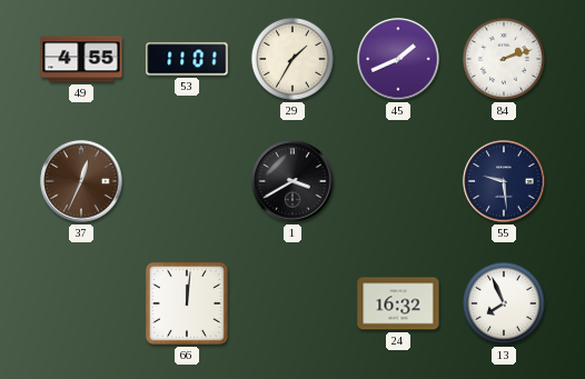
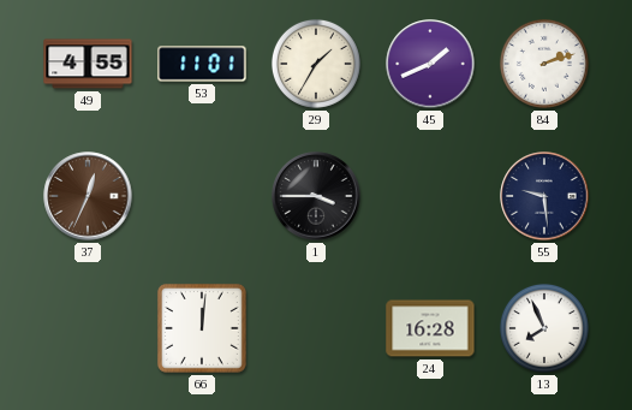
1: 3:40 -> 3:45
24: 16:32 -> 16:28
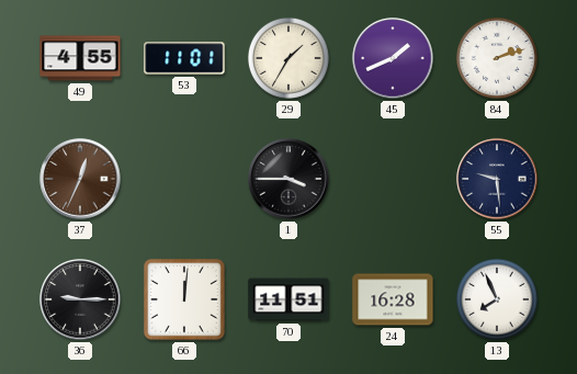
36: none -> 9:15
70: none -> 11:51
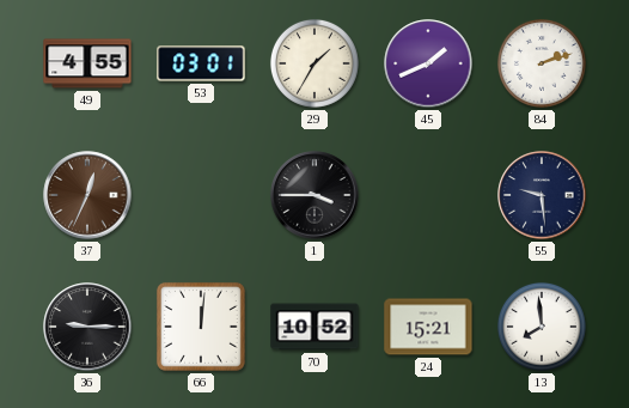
53: 11:01 -> 03:01
70: 11:51 -> 10:52
24: 16:28 -> 15:21
13: 7:56 -> 7:59
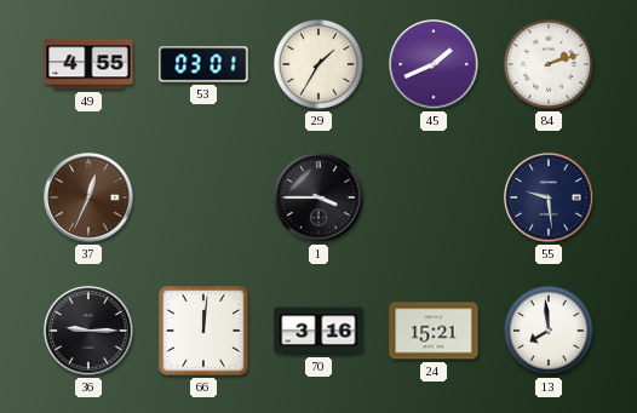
70: 10:52 -> 3:16
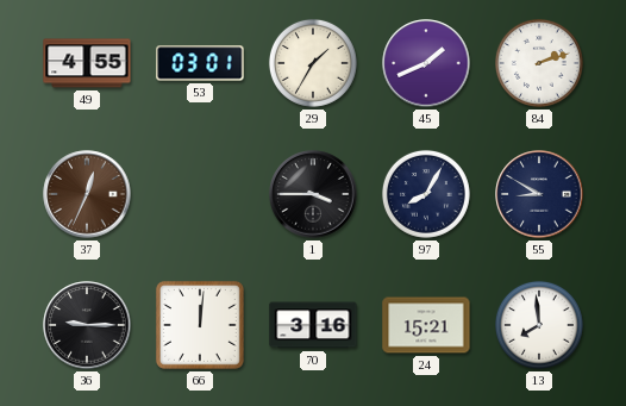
97: none -> 8:05
55: 9:29 -> 8:50
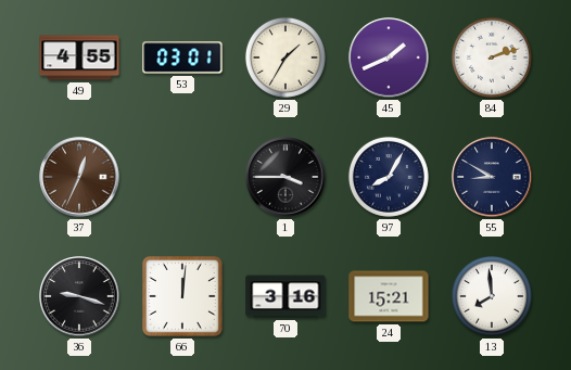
36: 9:15 -> 9:18
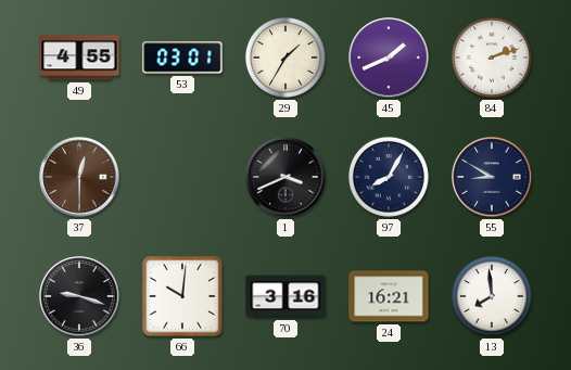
37: 12:34 -> 12:30
1: 3:45 -> 3:41
66: 12:01 -> 10:01
24: 15:21 -> 16:21
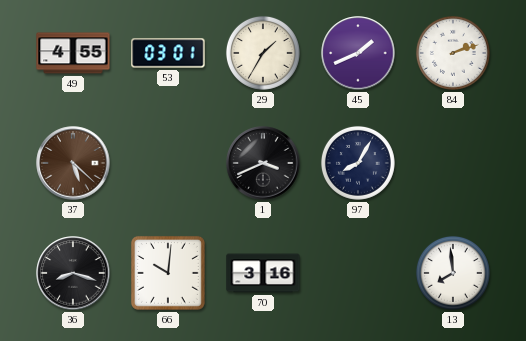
37: 12:30 -> 5:22
55: 8:50 -> none
36: 9:18 -> 8:18
24: 16:21 -> none
